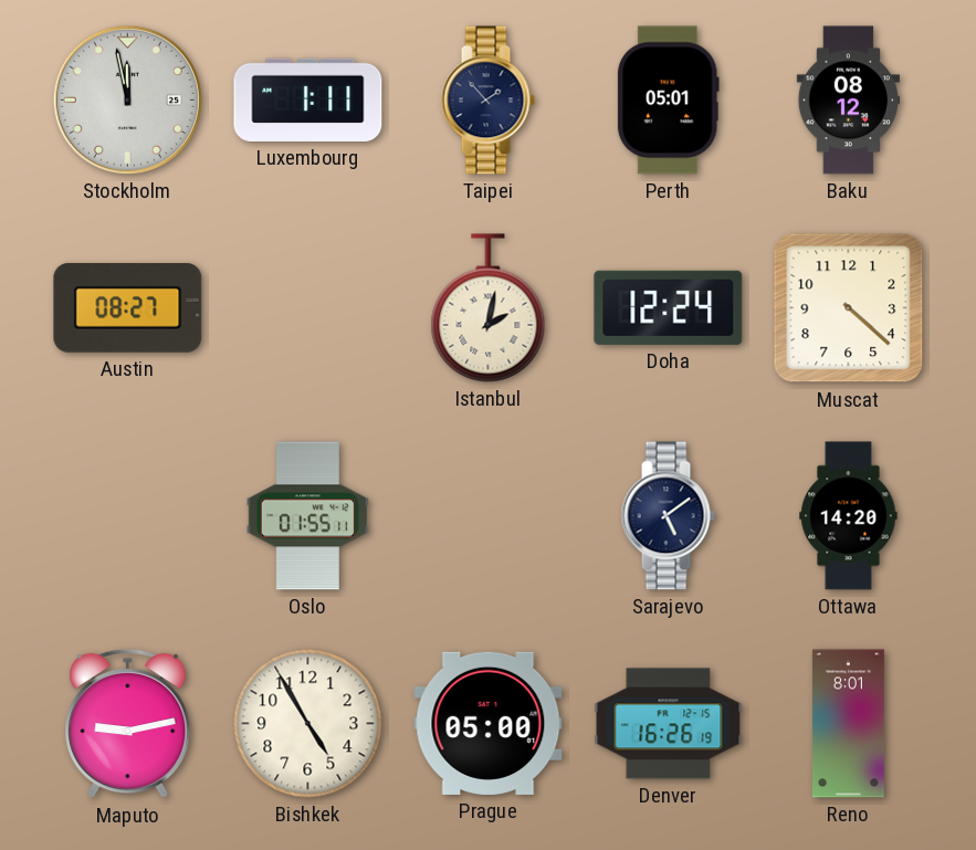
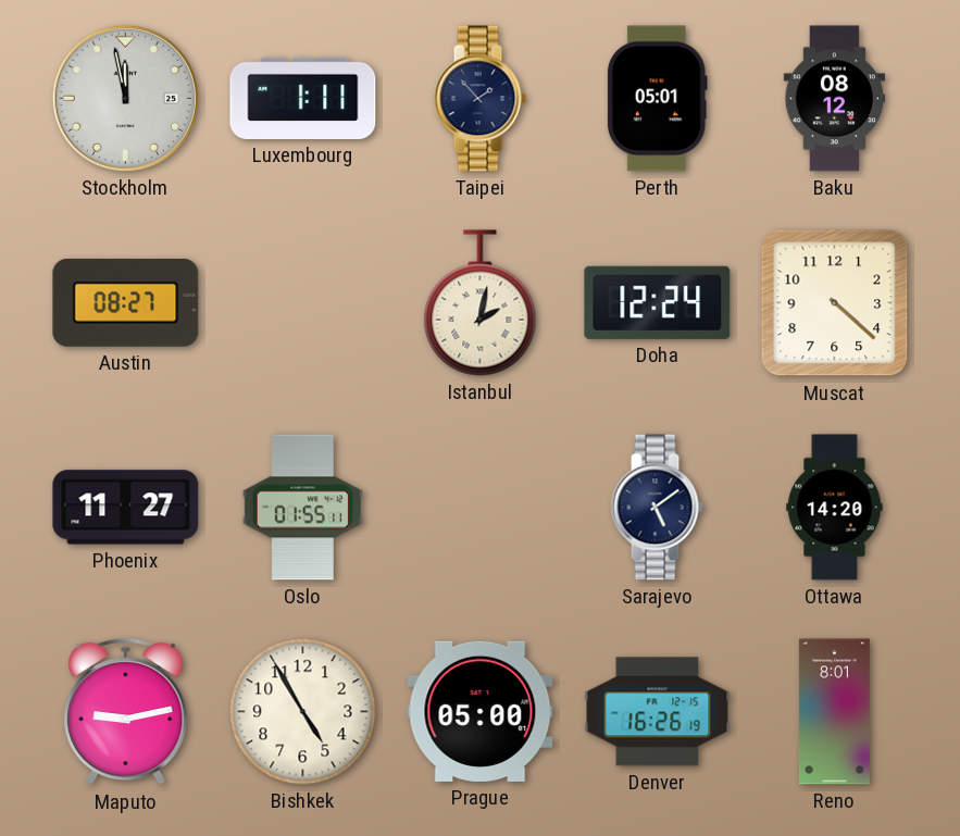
Phoenix: none -> 11:27
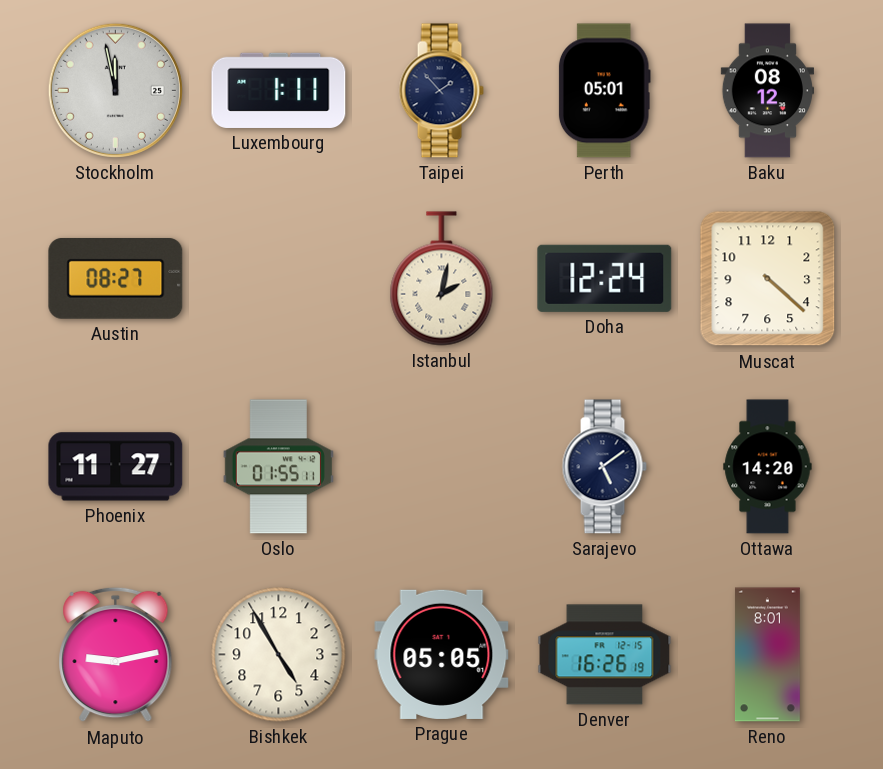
Prague: 05:00 -> 05:05
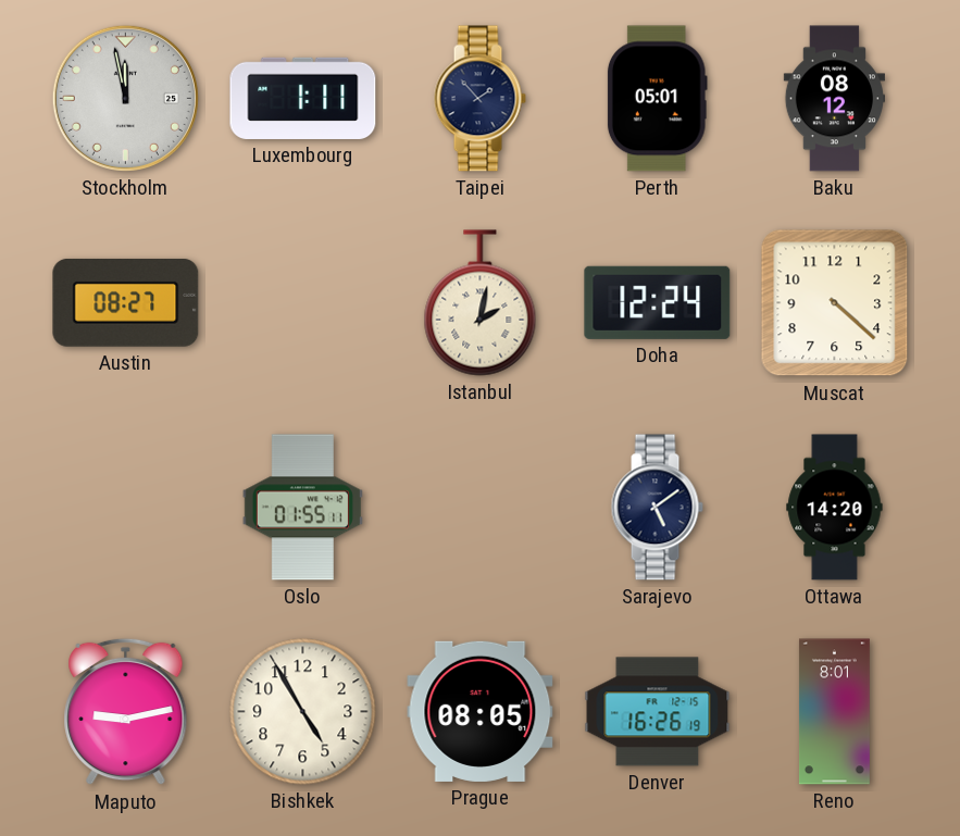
Phoenix: 11:27 -> none
Prague: 05:05 -> 08:05
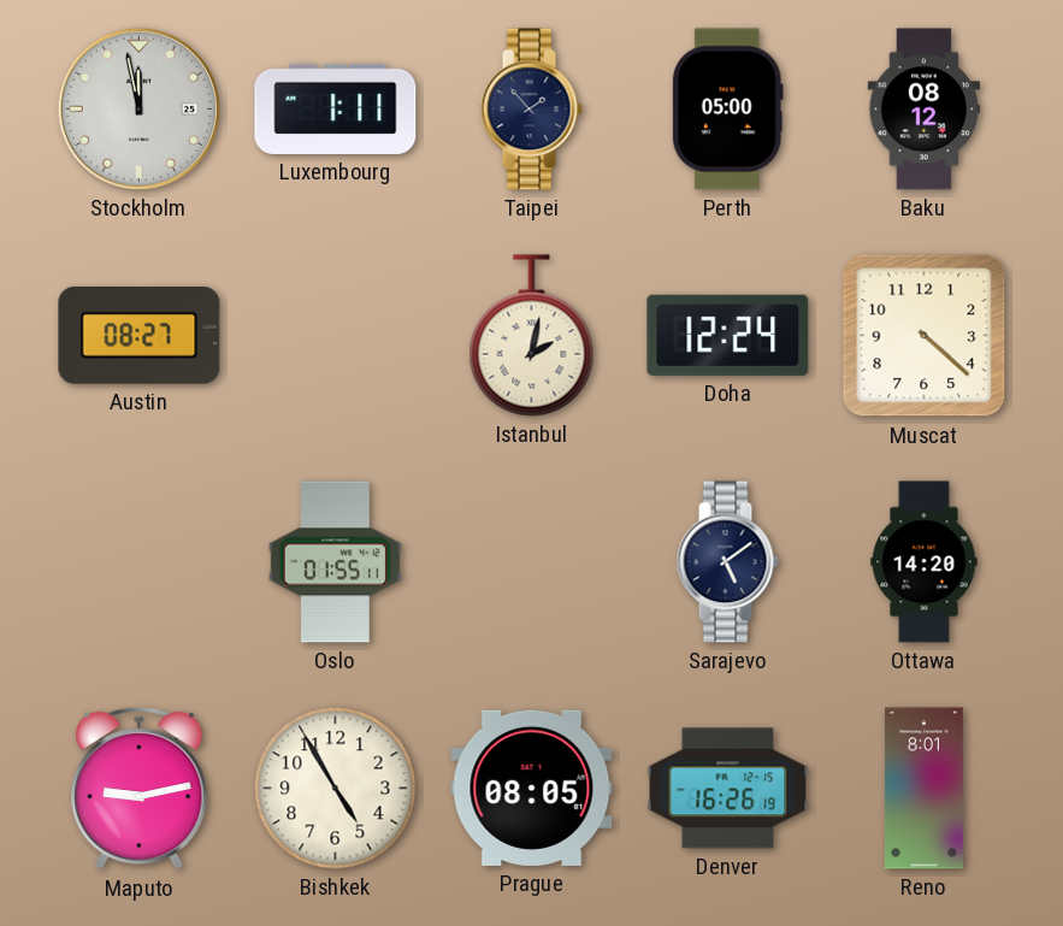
Perth: 05:01 -> 05:00
